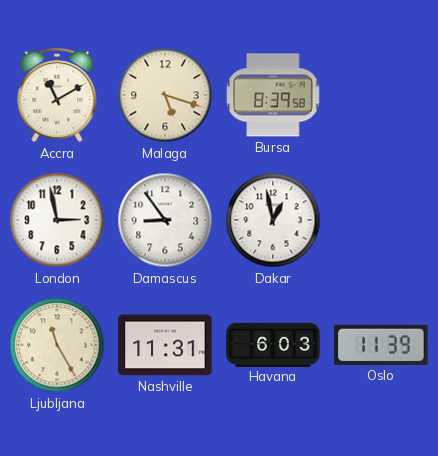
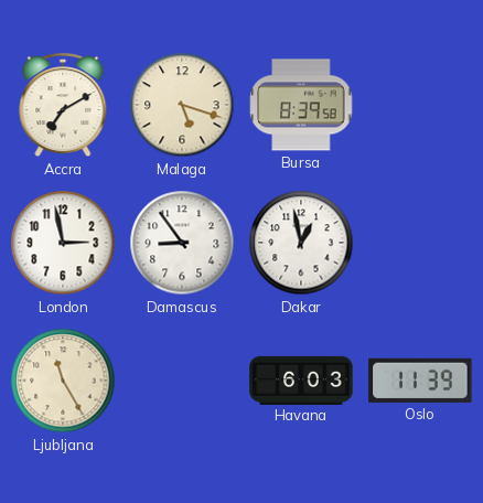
Accra: 11:10 -> 7:10
Nashville: 11:31 -> none
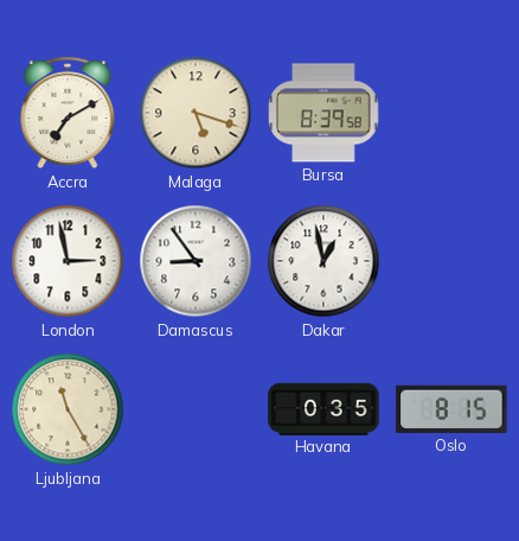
Havana: 6:03 -> 0:35
Oslo: 11:39 -> 8:15
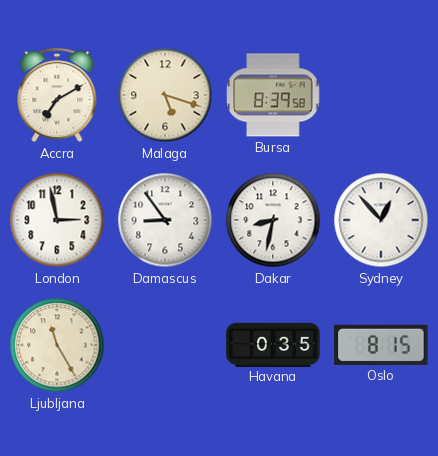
Dakar: 12:58 -> 8:32
Sydney: none -> 12:53
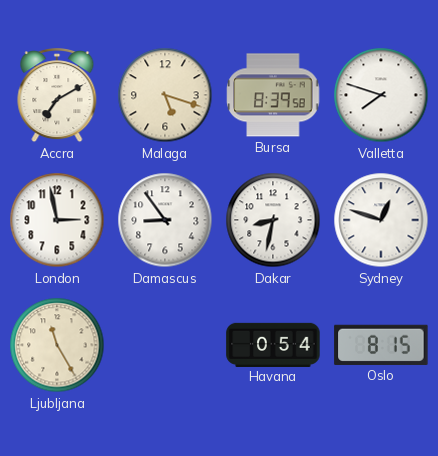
Valletta: none -> 7:48
Sydney: 12:53 -> 12:48
Havana: 0:35 -> 0:54
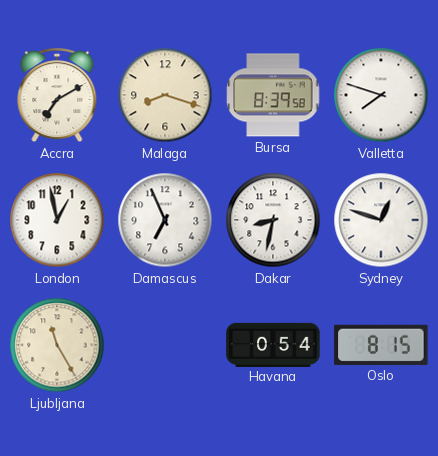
Malaga: 5:18 -> 8:18
London: 2:58 -> 12:58
Damascus: 8:54 -> 6:56
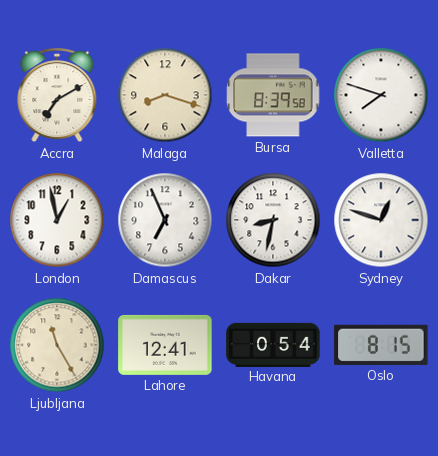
Lahore: none -> 12:41
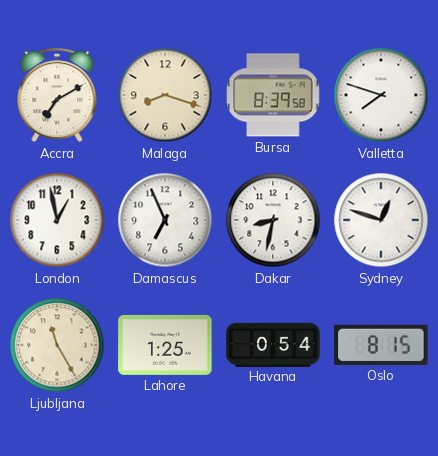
Lahore: 12:41 -> 1:25
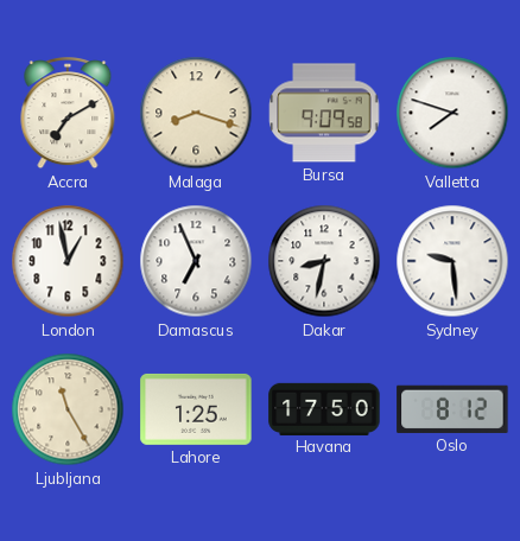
Bursa: 8:39 -> 9:09
Sydney: 12:48 -> 9:29
Havana: 0:54 -> 17:50
Oslo: 8:15 -> 8:12
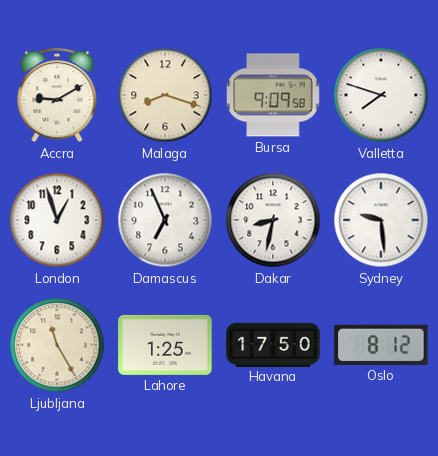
Accra: 7:10 -> 9:10
London: 12:58 -> 12:57
